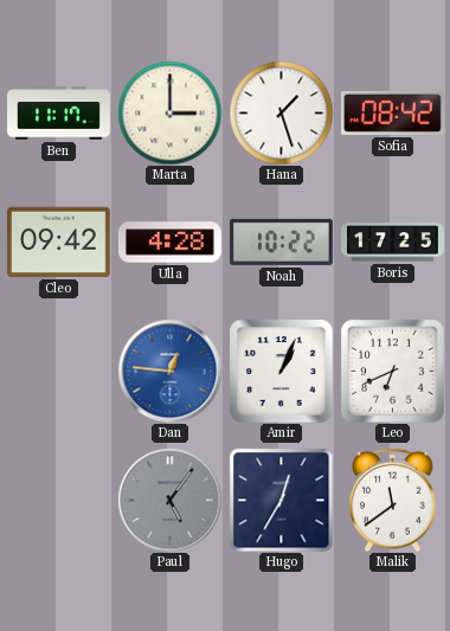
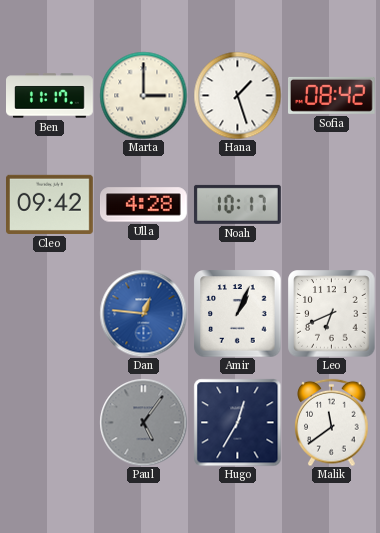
Noah: 10:22 -> 10:17
Boris: 17:25 -> none
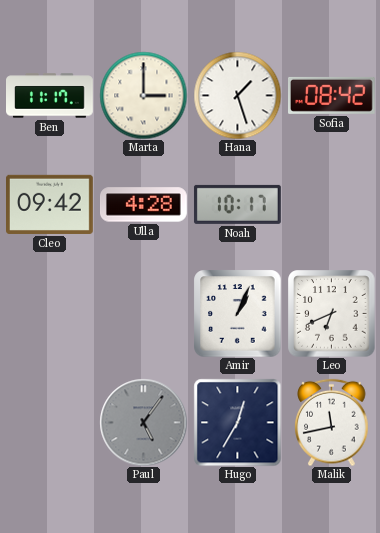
Dan: 12:46 -> none
Malik: 11:39 -> 11:43
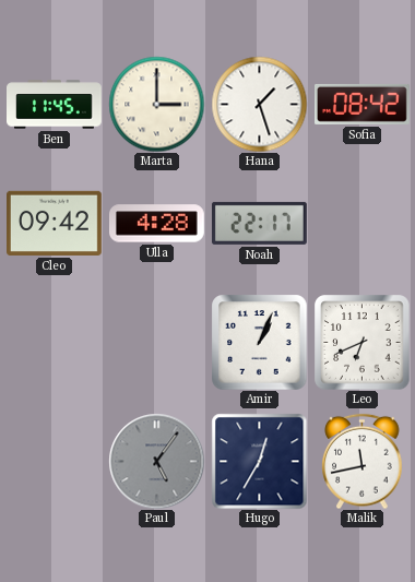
Ben: 11:17 -> 11:45
Noah: 10:17 -> 22:17
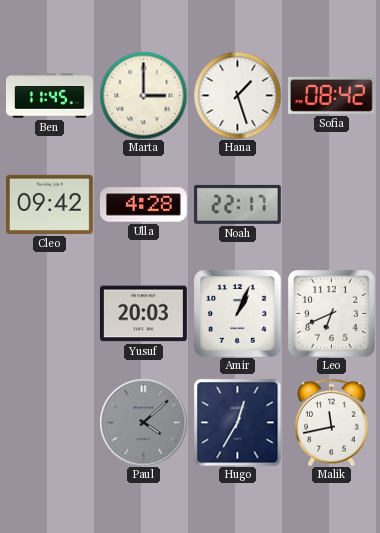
Yusuf: none -> 20:03
Paul: 5:06 -> 4:08
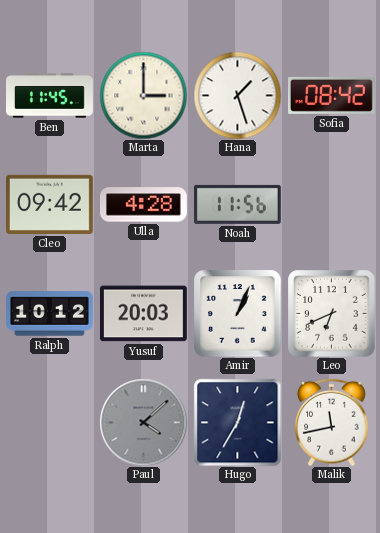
Noah: 22:17 -> 11:56
Ralph: none -> 10:12
